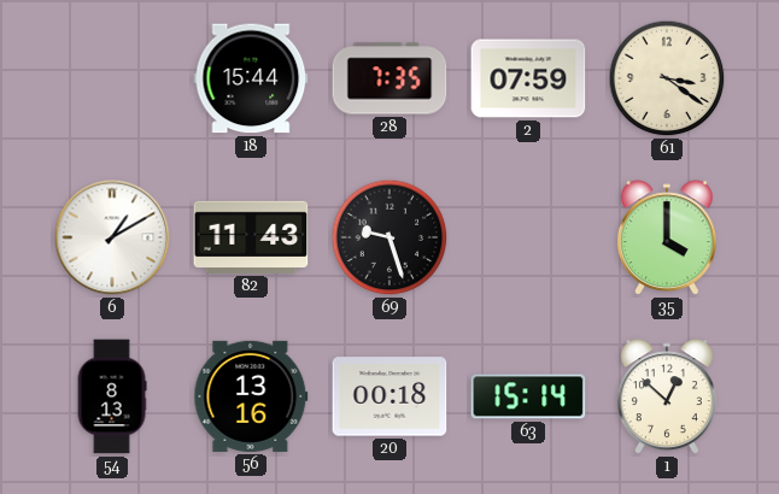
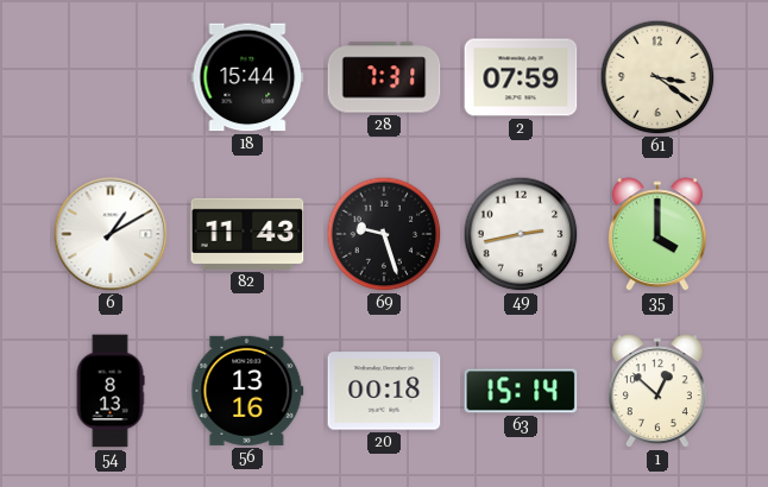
28: 7:35 -> 7:31
49: none -> 2:43
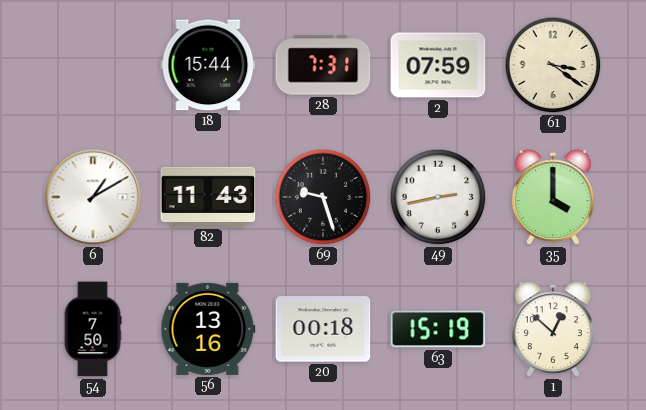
54: 8:13 -> 7:50
63: 15:14 -> 15:19
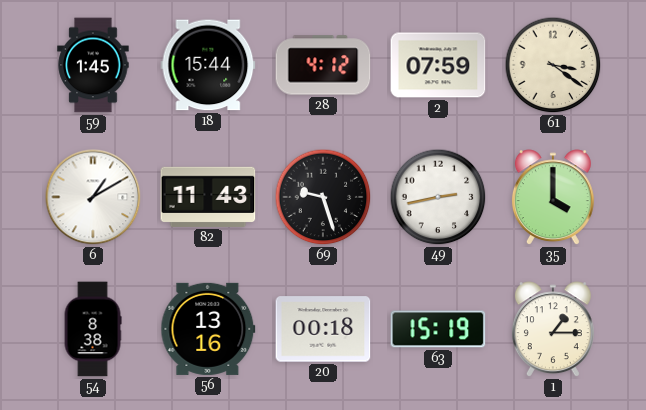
59: none -> 1:45
28: 7:31 -> 4:12
54: 7:50 -> 8:38
1: 12:52 -> 1:15
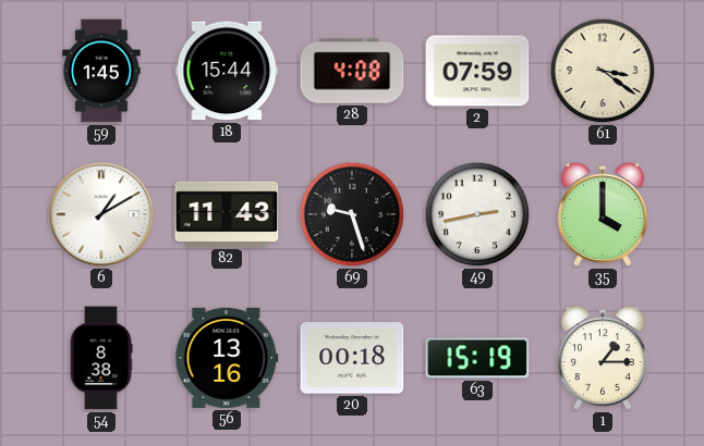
28: 4:12 -> 4:08
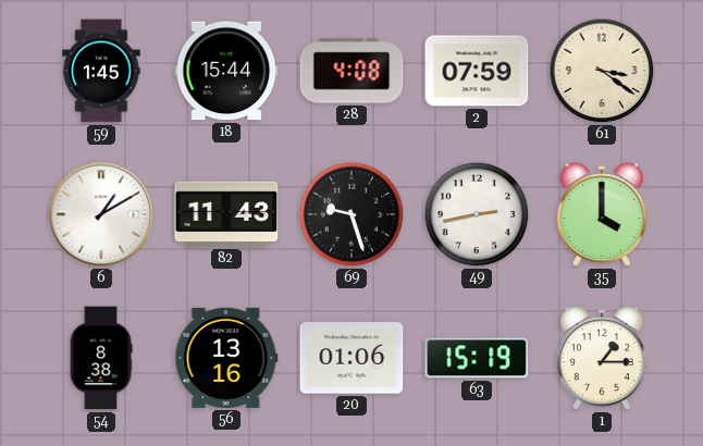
20: 00:18 -> 01:06
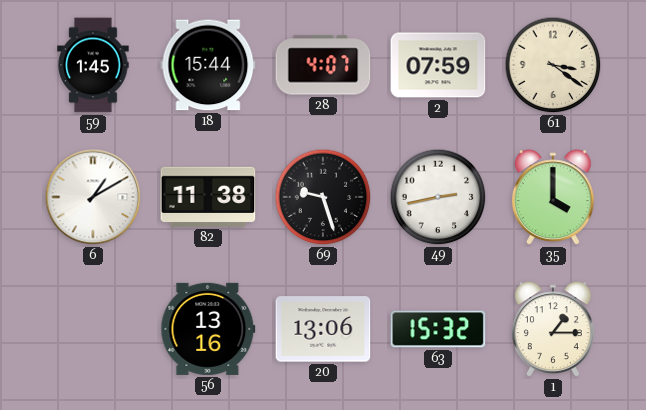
28: 4:08 -> 4:07
82: 11:43 -> 11:38
54: 8:38 -> none
20: 01:06 -> 13:06
63: 15:19 -> 15:32
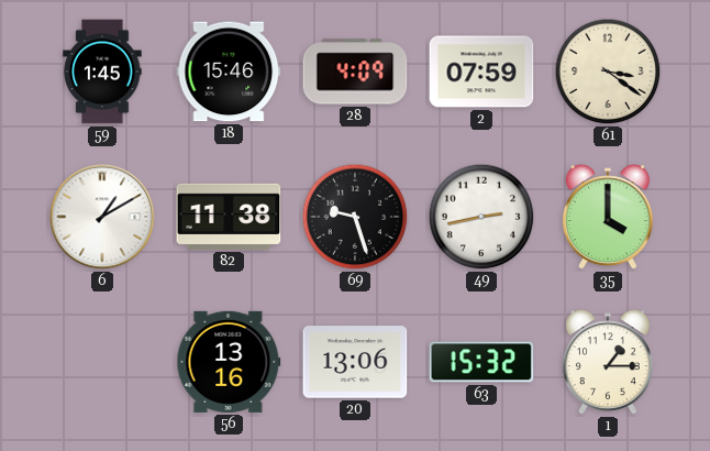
18: 15:44 -> 15:46
28: 4:07 -> 4:09
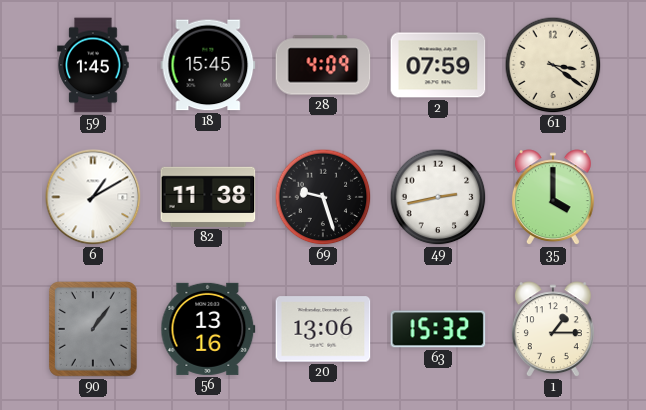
18: 15:46 -> 15:45
90: none -> 1:06
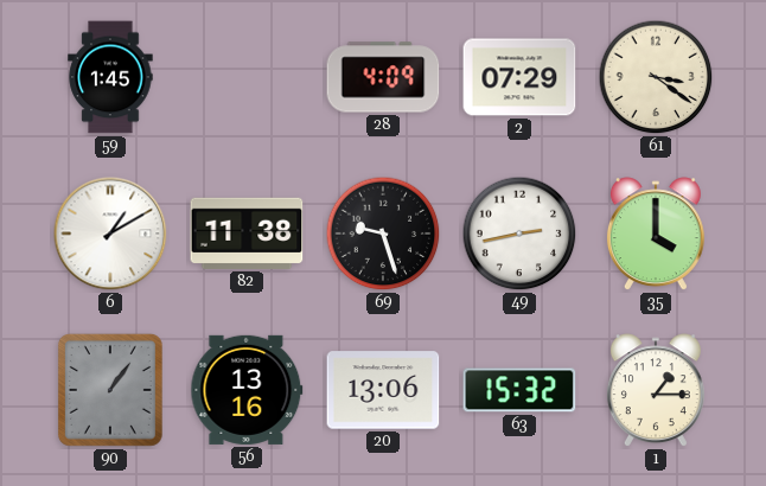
18: 15:45 -> none
2: 07:59 -> 07:29
